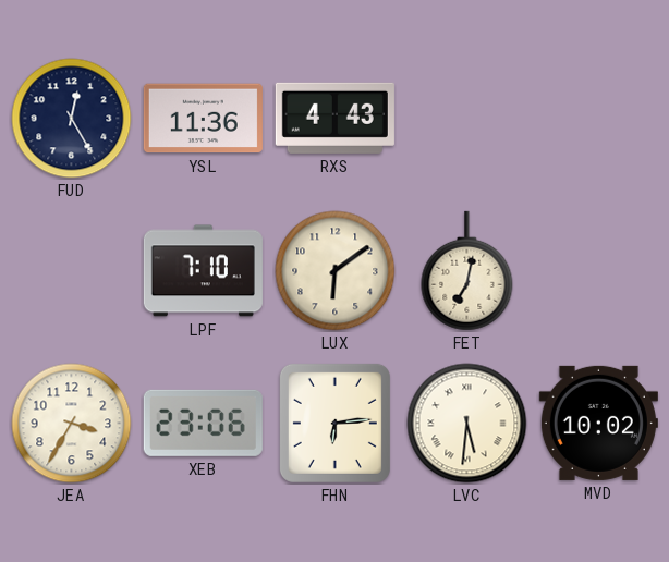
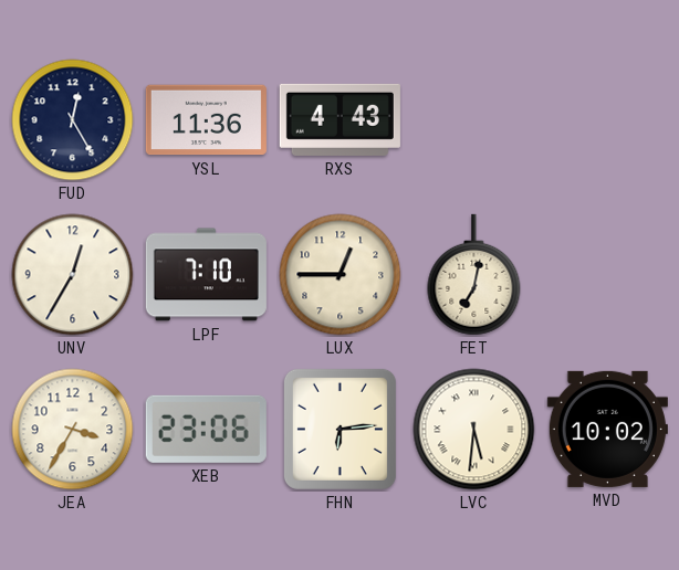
UNV: none -> 12:35
LUX: 6:09 -> 12:45
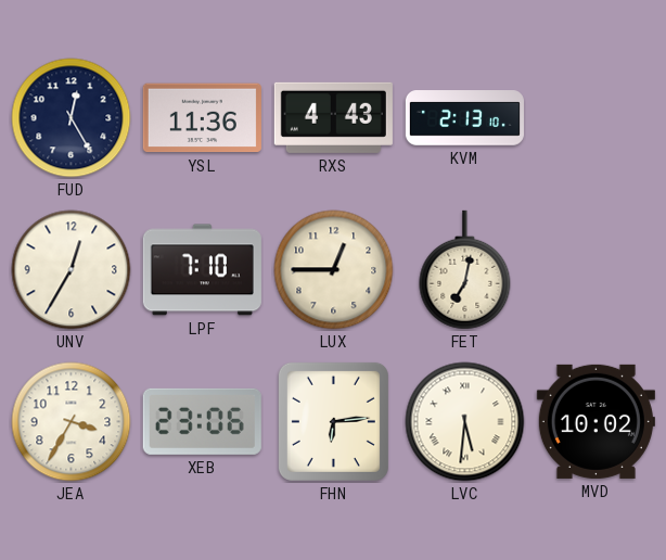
KVM: none -> 2:13
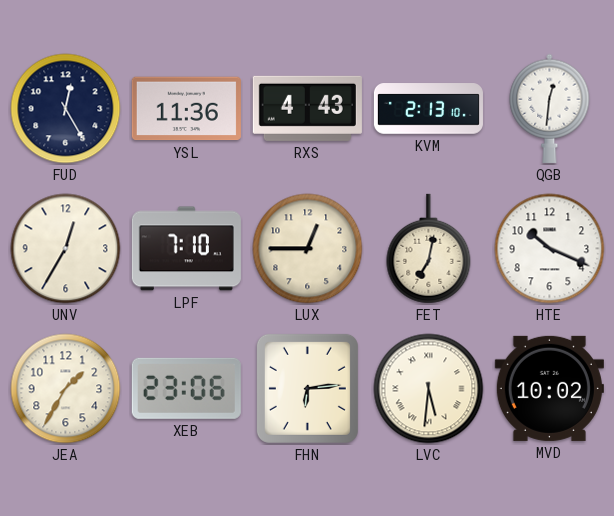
QGB: none -> 12:31
HTE: none -> 10:19
JEA: 3:35 -> 1:35
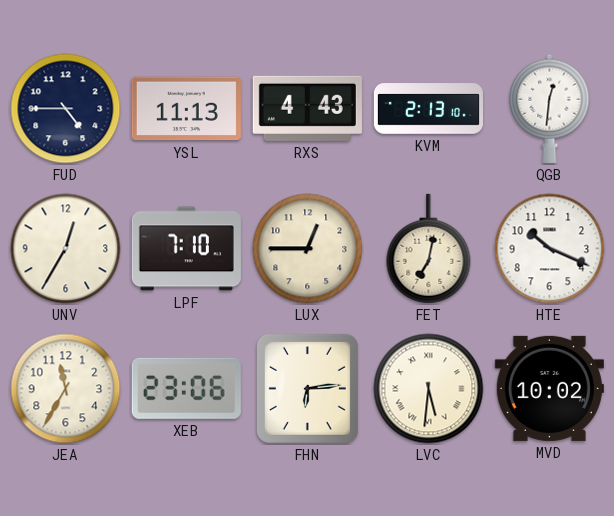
FUD: 12:25 -> 4:45
YSL: 11:36 -> 11:13
JEA: 1:35 -> 11:35
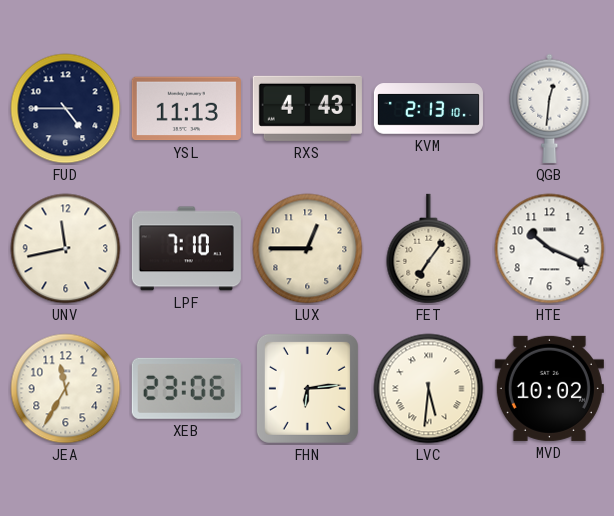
UNV: 12:35 -> 11:43
FET: 7:02 -> 7:06
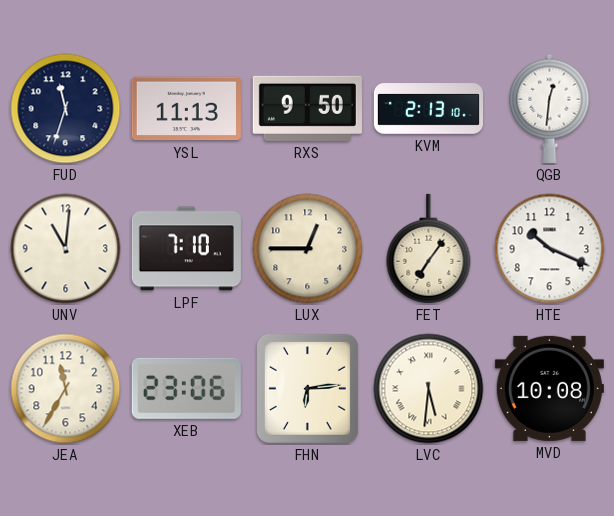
FUD: 4:45 -> 11:33
RXS: 4:43 -> 9:50
UNV: 11:43 -> 11:01
MVD: 10:02 -> 10:08
